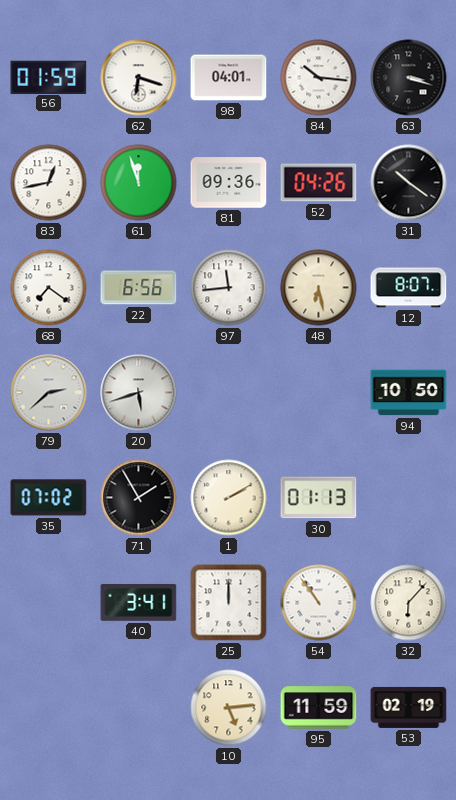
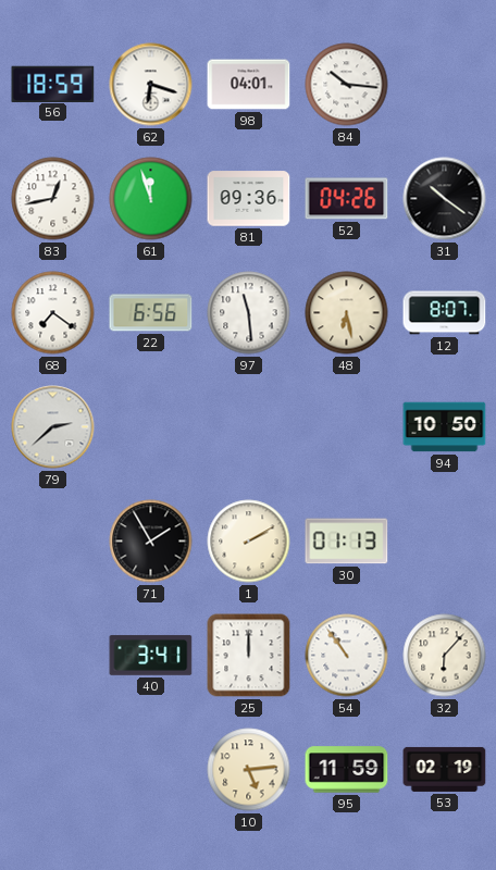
56: 01:59 -> 18:59
63: 3:18 -> none
97: 11:44 -> 11:29
20: 5:42 -> none
35: 07:02 -> none
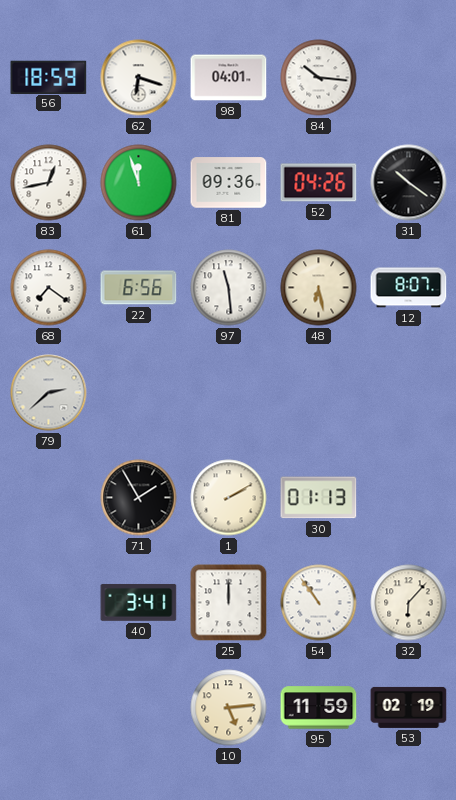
94: 10:50 -> none
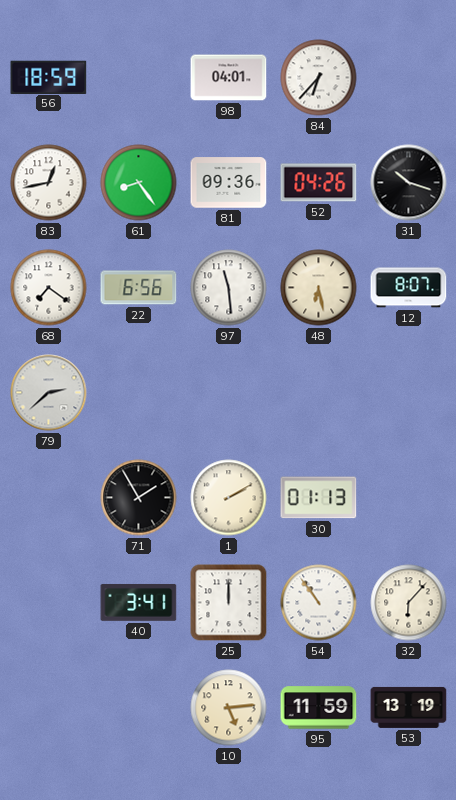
62: 6:18 -> none
84: 10:16 -> 6:37
61: 11:57 -> 8:24
31: 10:21 -> 10:18
53: 02:19 -> 13:19
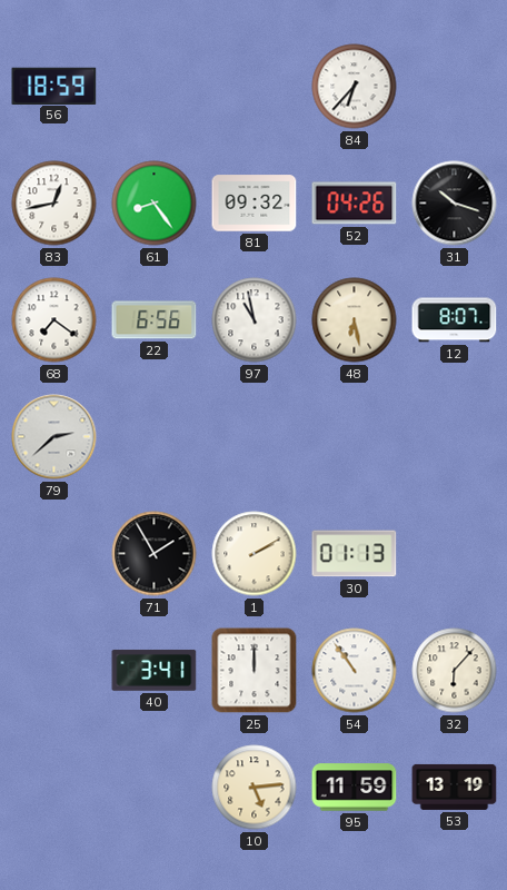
98: 04:01 -> none
81: 09:36 -> 09:32
97: 11:29 -> 10:58
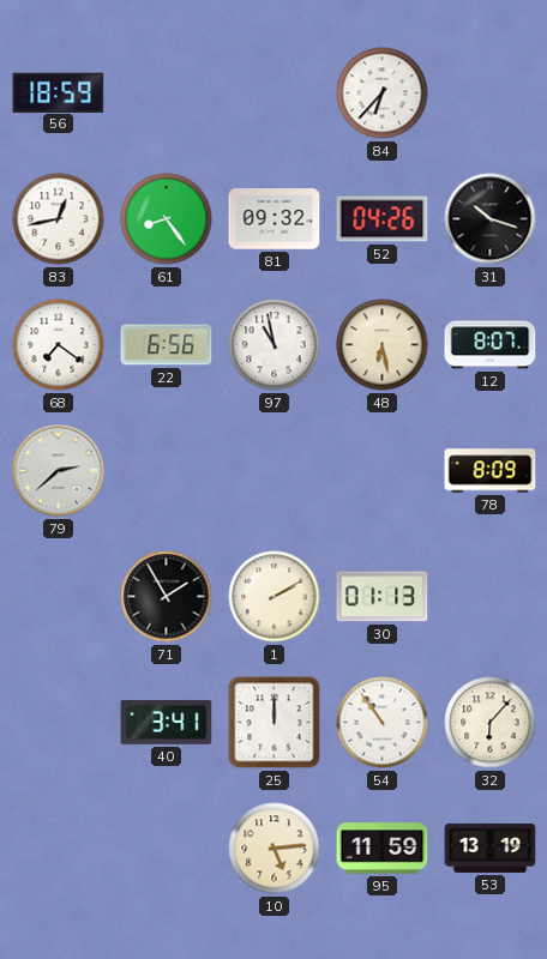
78: none -> 8:09
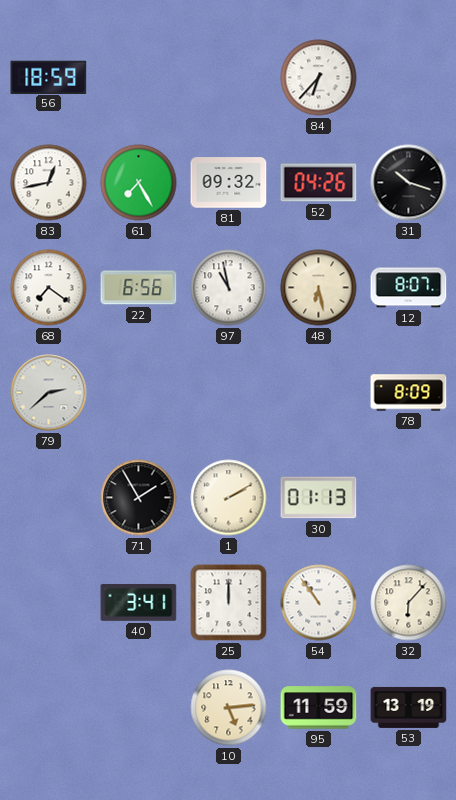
61: 8:24 -> 7:25
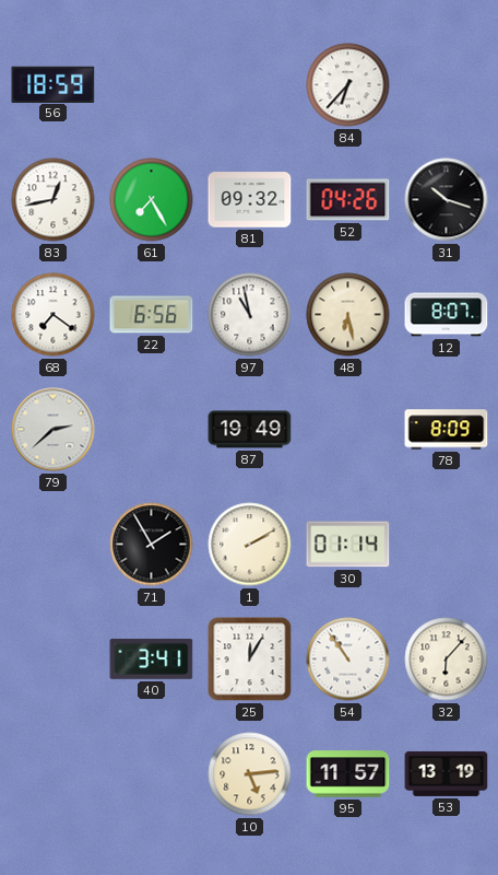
87: none -> 19:49
30: 01:13 -> 01:14
25: 12:00 -> 12:05
95: 11:59 -> 11:57
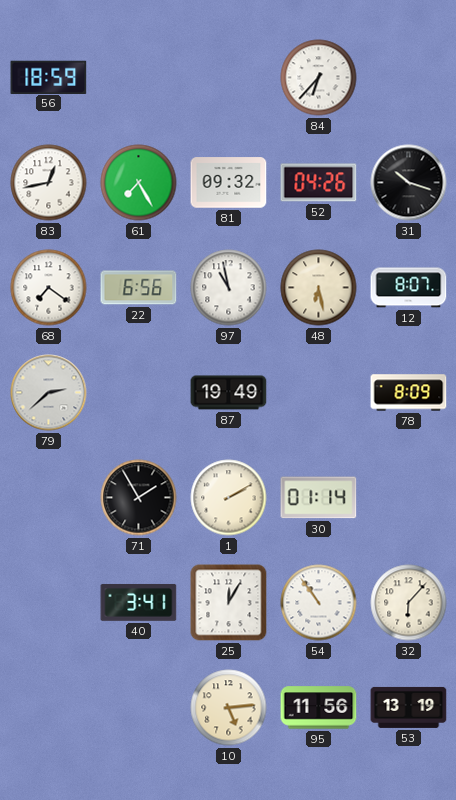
95: 11:57 -> 11:56
